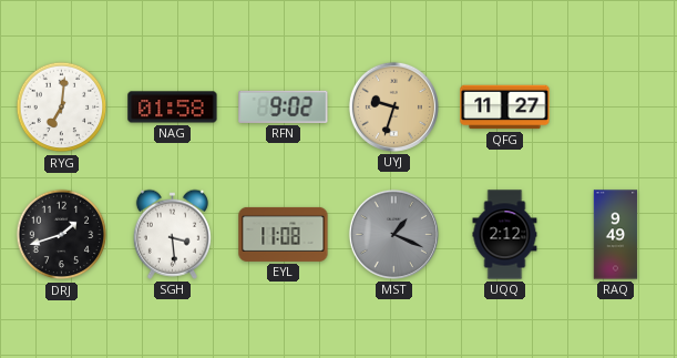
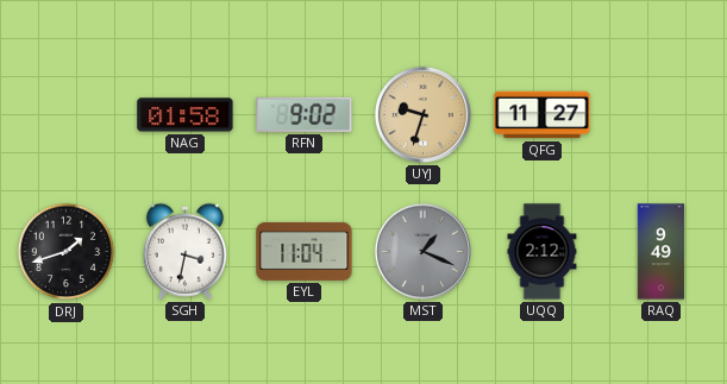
RYG: 7:01 -> none
SGH: 3:29 -> 3:32
EYL: 11:08 -> 11:04
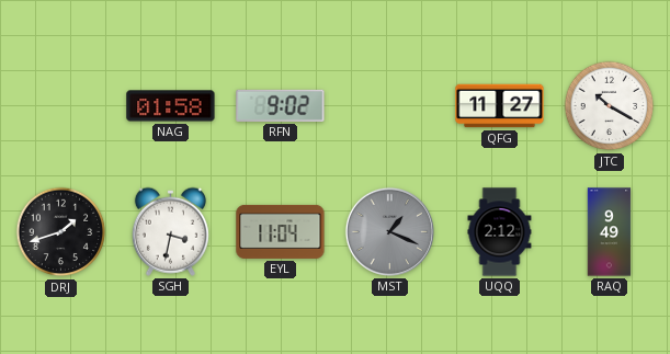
UYJ: 9:33 -> none
JTC: none -> 10:20
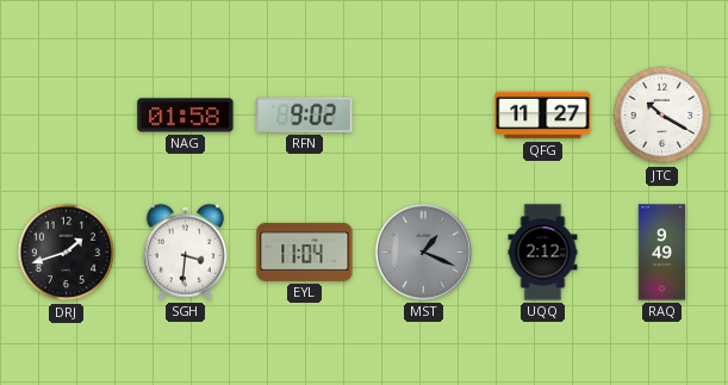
SGH: 3:32 -> 3:31
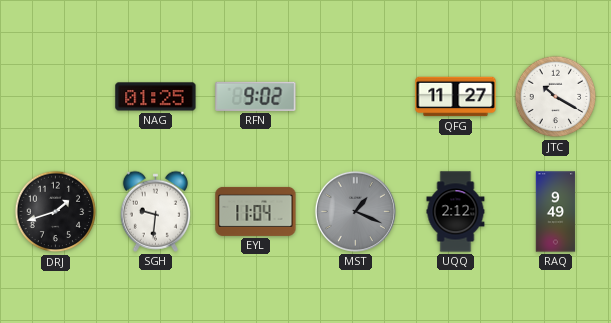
NAG: 01:58 -> 01:25
SGH: 3:31 -> 9:31
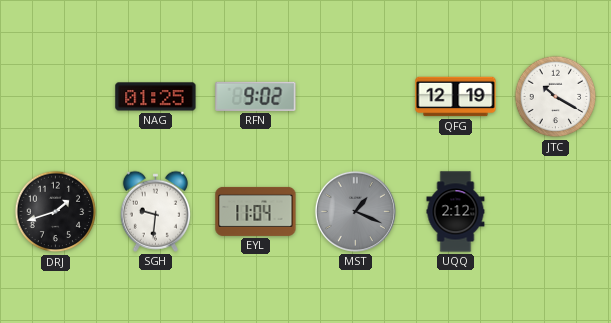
QFG: 11:27 -> 12:19
RAQ: 9:49 -> none
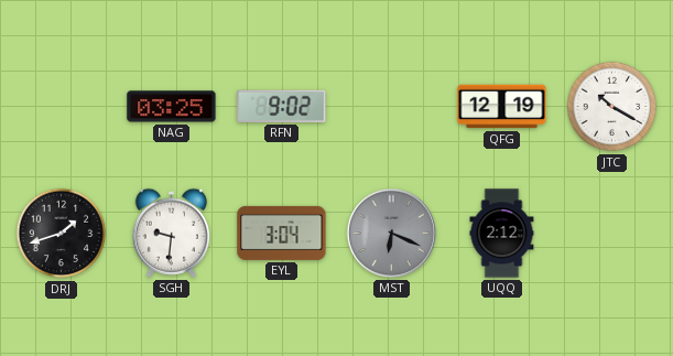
NAG: 01:25 -> 03:25
EYL: 11:04 -> 3:04
MST: 1:19 -> 6:19
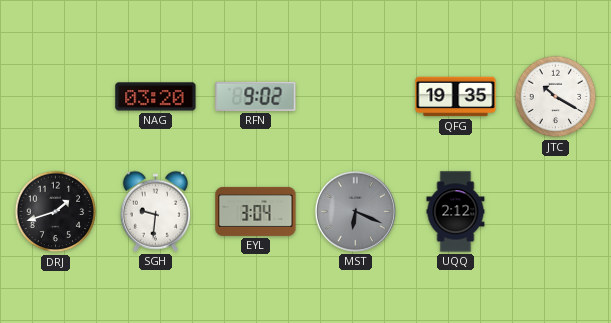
NAG: 03:25 -> 03:20
QFG: 12:19 -> 19:35
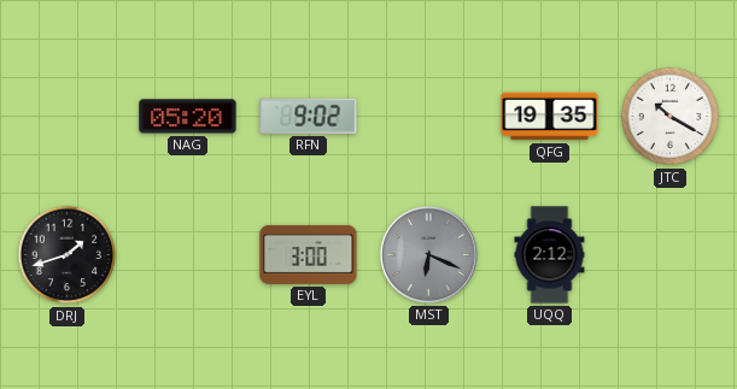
NAG: 03:20 -> 05:20
SGH: 9:31 -> none
EYL: 3:04 -> 3:00
